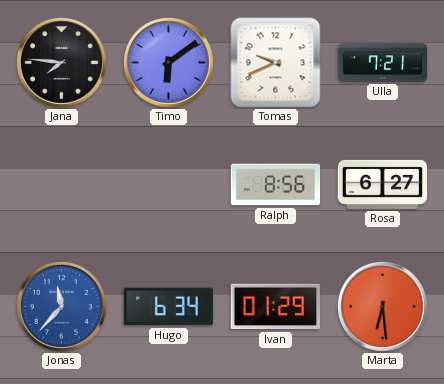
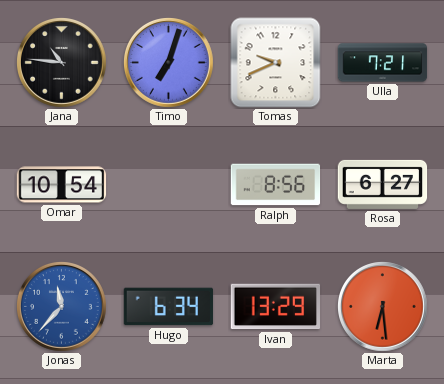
Jana: 7:46 -> 10:46
Timo: 6:09 -> 7:03
Omar: none -> 10:54
Ivan: 01:29 -> 13:29
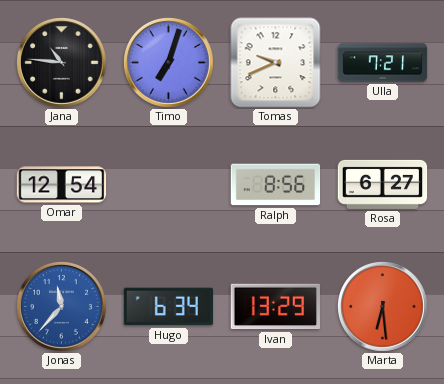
Omar: 10:54 -> 12:54
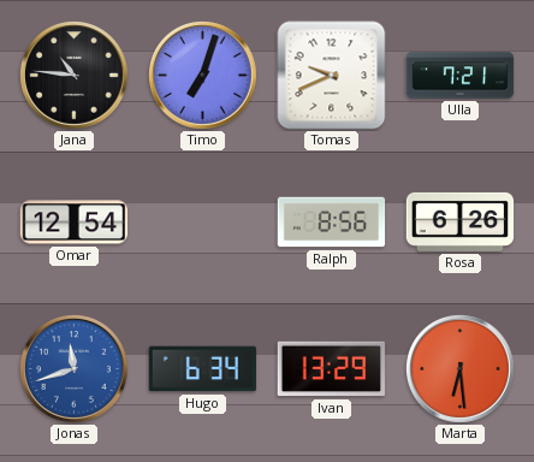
Rosa: 6:27 -> 6:26
Jonas: 11:37 -> 11:42
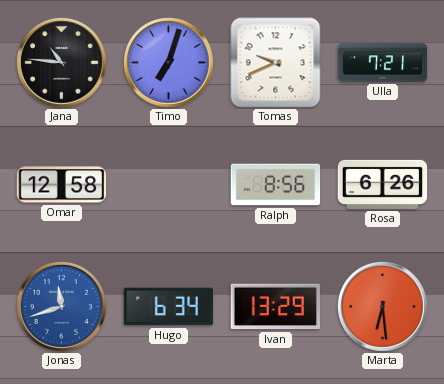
Omar: 12:54 -> 12:58
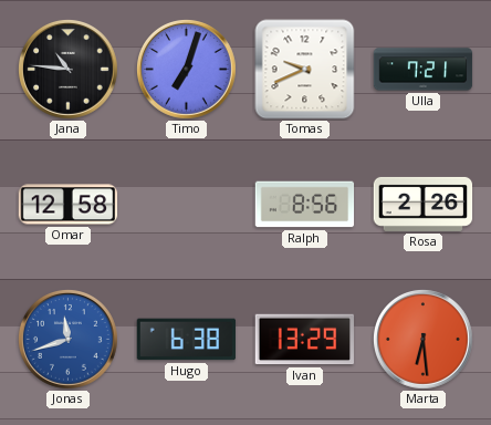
Rosa: 6:26 -> 2:26
Hugo: 6:34 -> 6:38
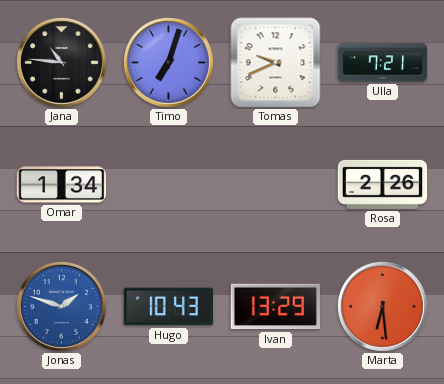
Omar: 12:58 -> 1:34
Ralph: 8:56 -> none
Jonas: 11:42 -> 1:48
Hugo: 6:38 -> 10:43
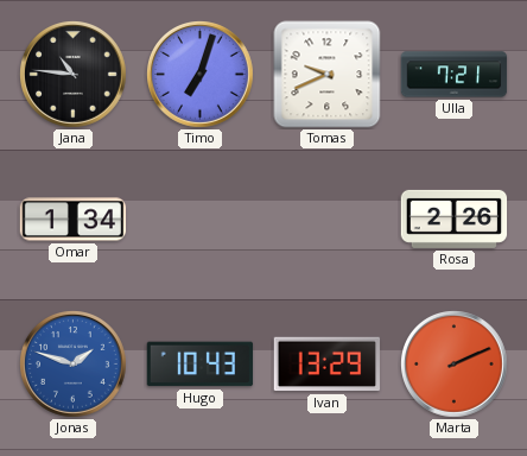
Marta: 6:29 -> 2:11
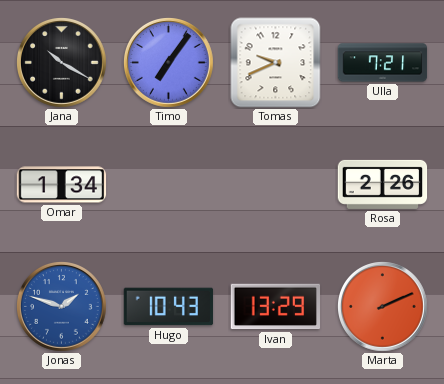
Jana: 10:46 -> 10:20
Timo: 7:03 -> 7:06
